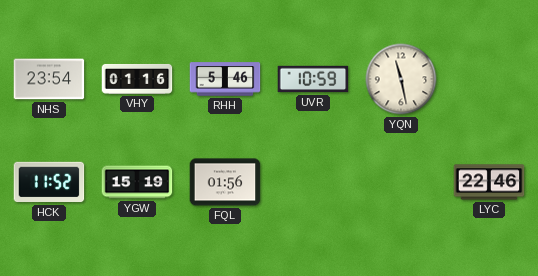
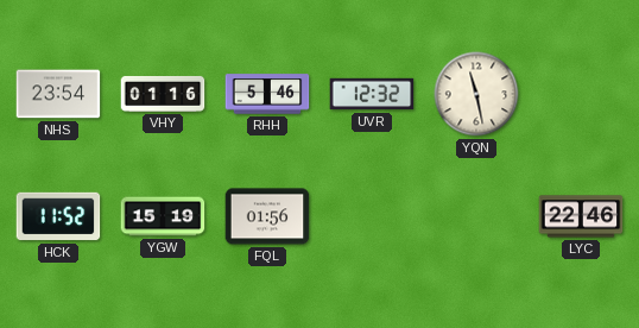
UVR: 10:59 -> 12:32
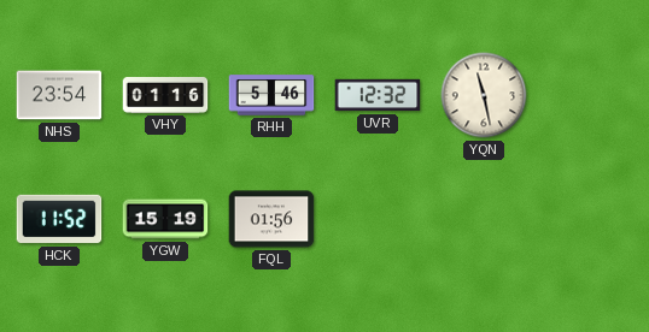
LYC: 22:46 -> none
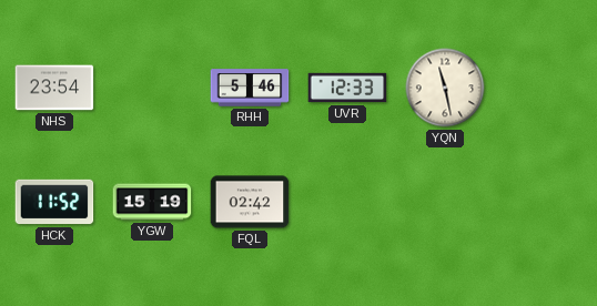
VHY: 01:16 -> none
UVR: 12:32 -> 12:33
FQL: 01:56 -> 02:42
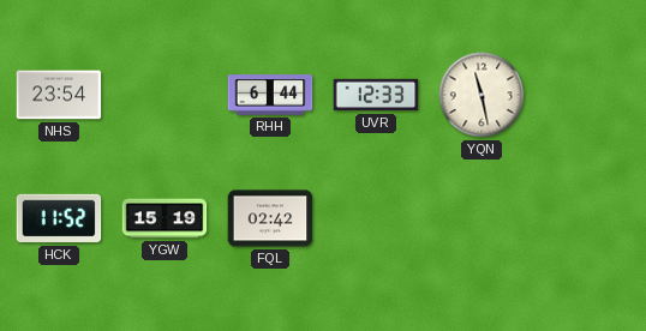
RHH: 5:46 -> 6:44
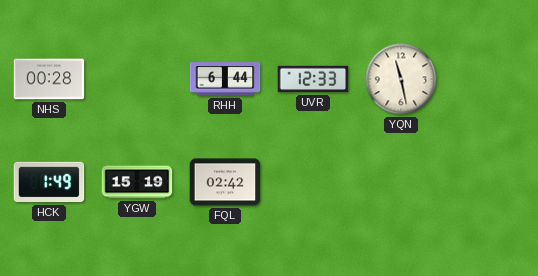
NHS: 23:54 -> 00:28
HCK: 11:52 -> 1:49
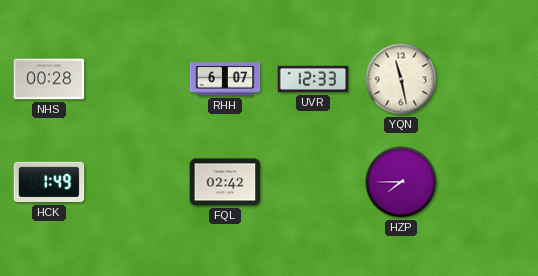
RHH: 6:44 -> 6:07
YGW: 15:19 -> none
HZP: none -> 7:45
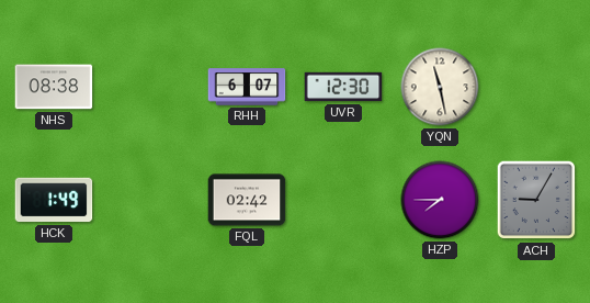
NHS: 00:28 -> 08:38
UVR: 12:33 -> 12:30
ACH: none -> 9:05
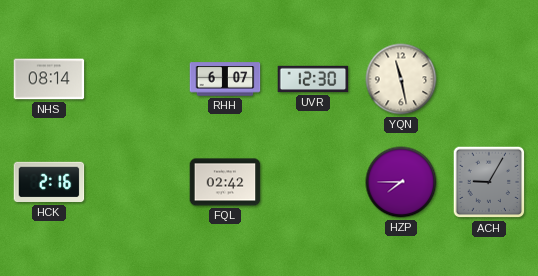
NHS: 08:38 -> 08:14
HCK: 1:49 -> 2:16
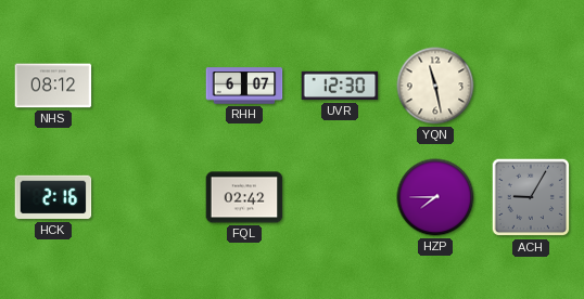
NHS: 08:14 -> 08:12
